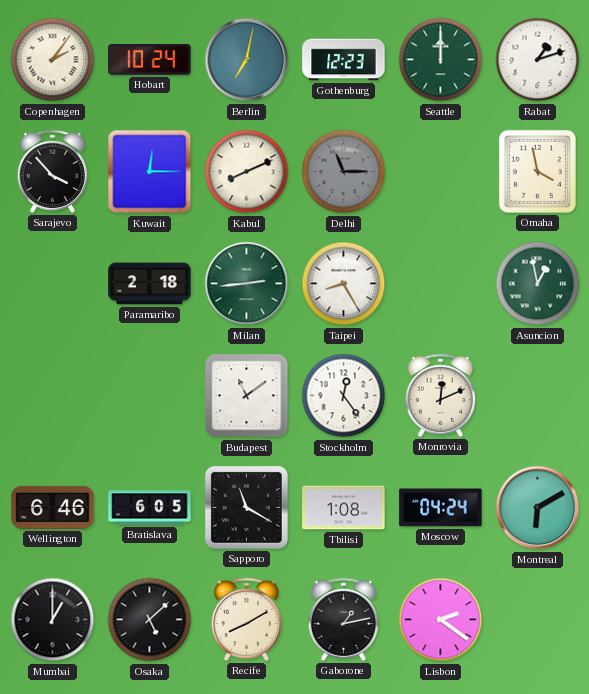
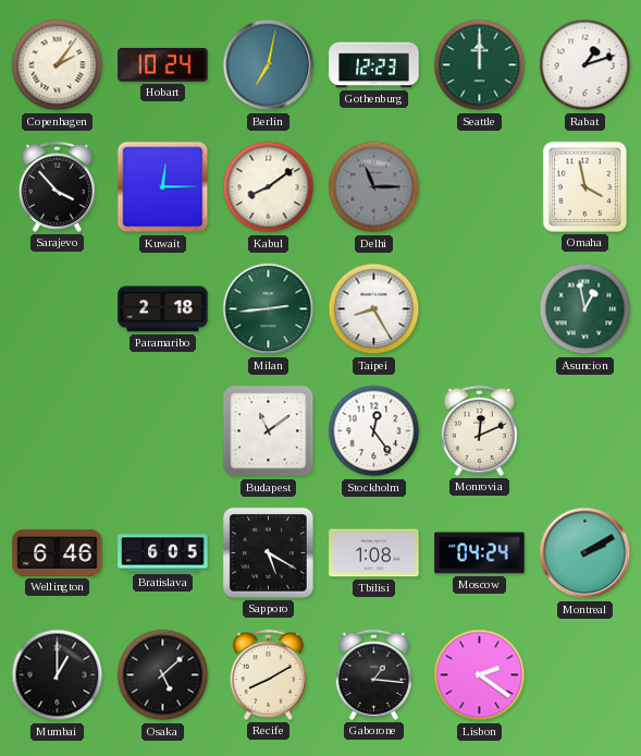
Kabul: 8:11 -> 8:09
Sapporo: 11:20 -> 5:20
Montreal: 6:10 -> 2:10
Gaborone: 1:13 -> 1:16
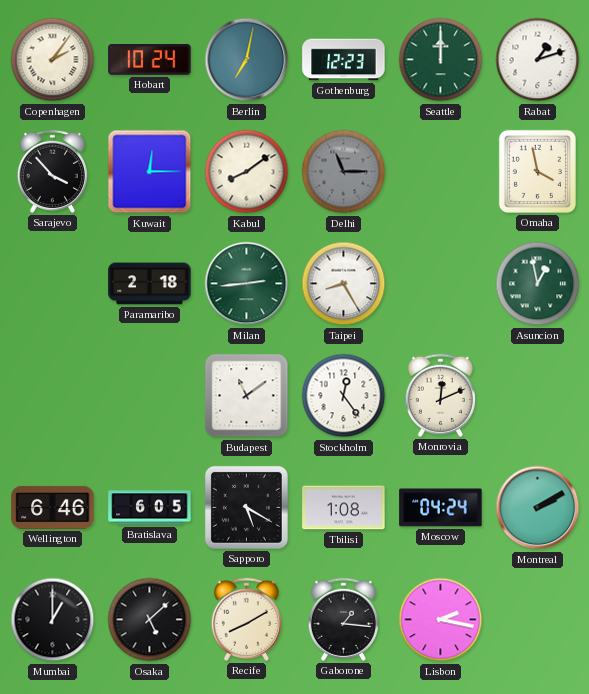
Lisbon: 2:21 -> 2:17
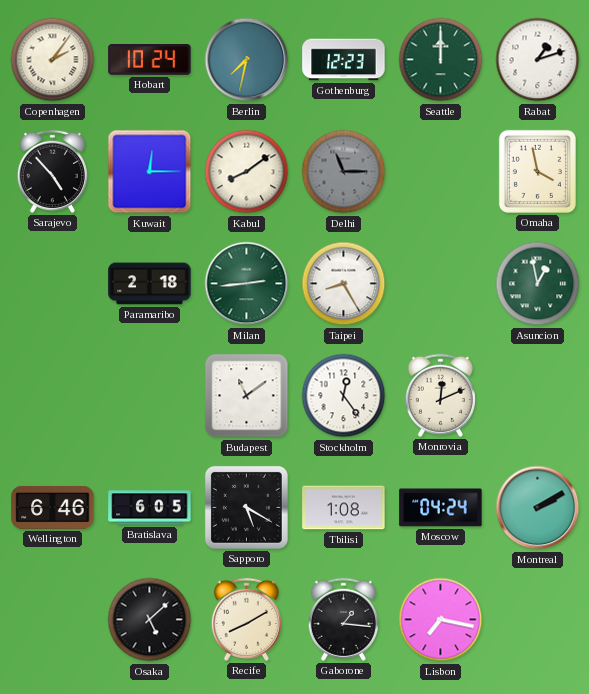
Berlin: 7:02 -> 7:32
Sarajevo: 3:53 -> 4:53
Mumbai: 1:00 -> none
Lisbon: 2:17 -> 7:17
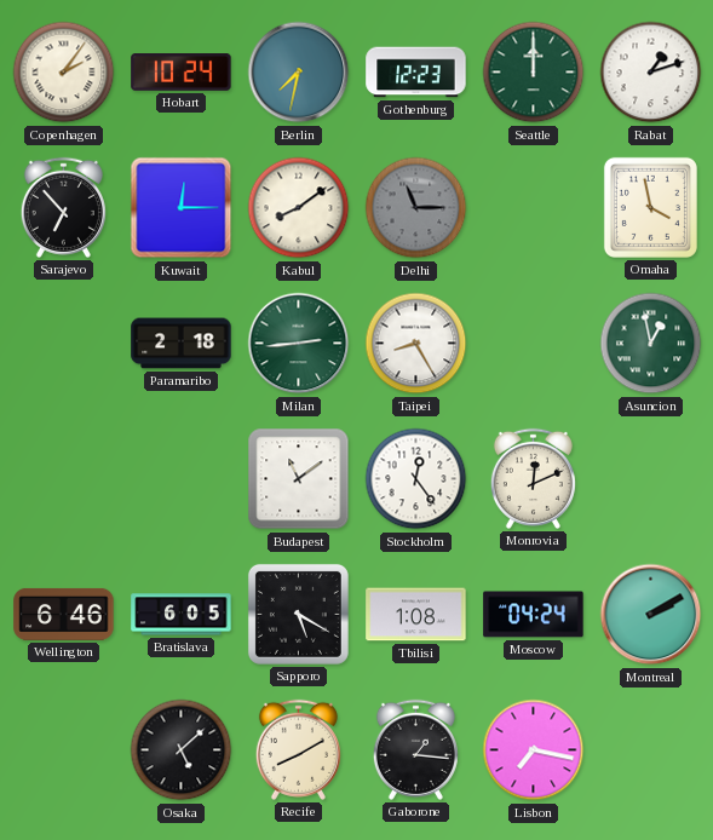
Sarajevo: 4:53 -> 6:53
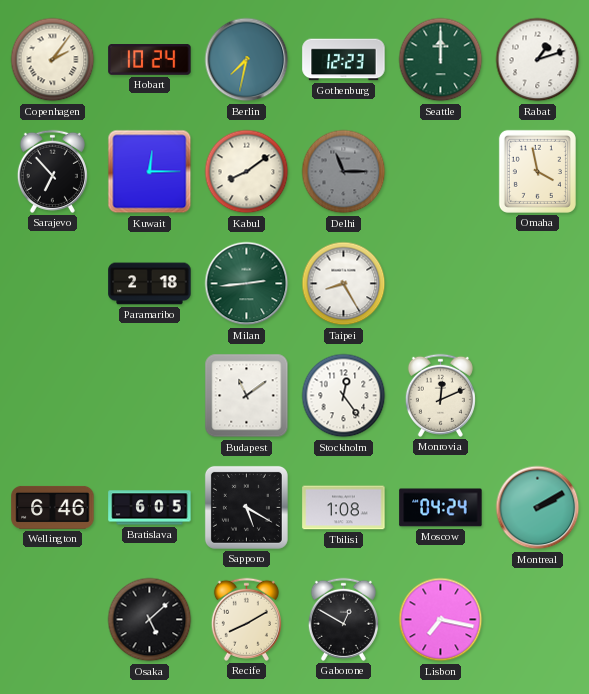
Asuncion: 12:58 -> none
Gaborone: 1:16 -> 12:50
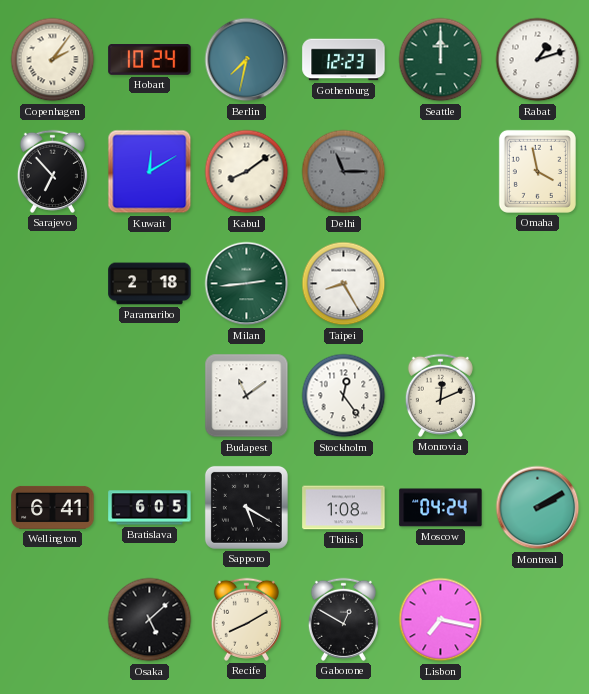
Kuwait: 12:15 -> 12:10
Wellington: 6:46 -> 6:41
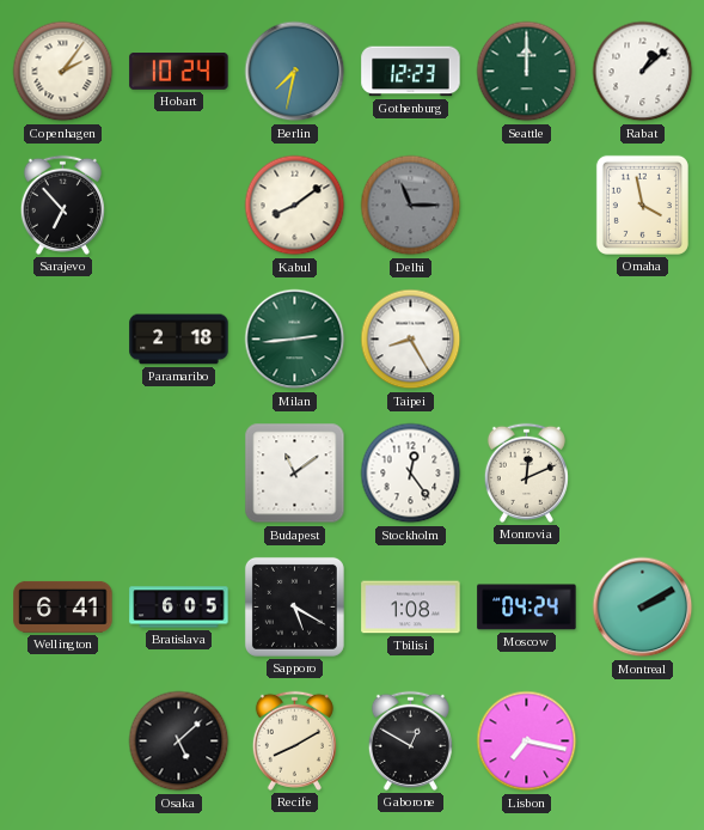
Rabat: 1:12 -> 1:08
Kuwait: 12:10 -> none
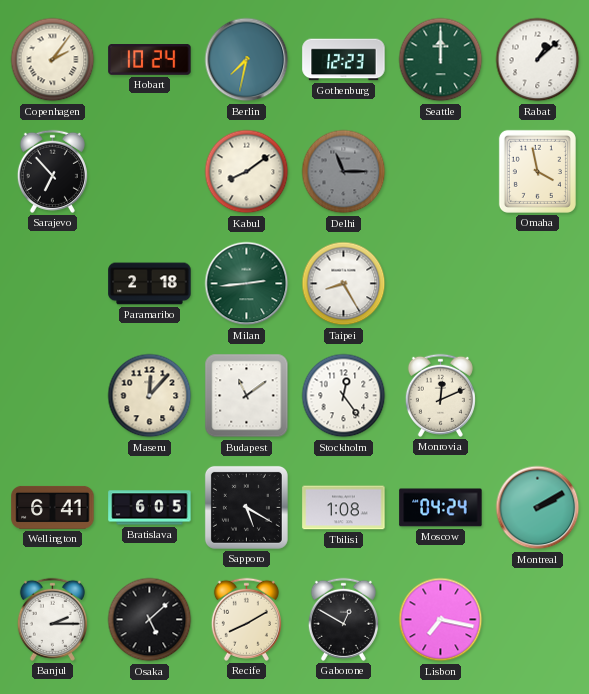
Maseru: none -> 12:07
Banjul: none -> 2:15
